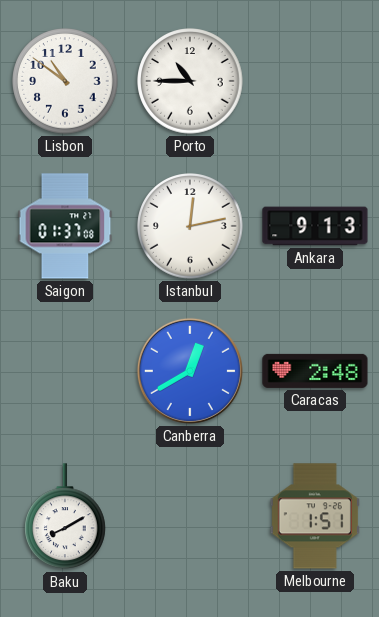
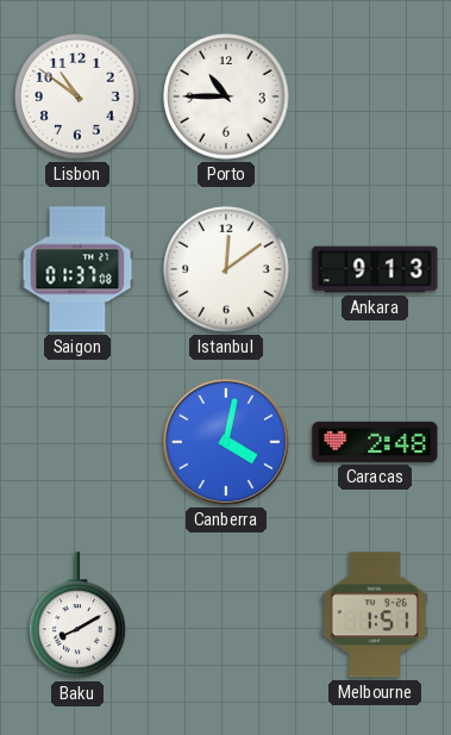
Istanbul: 12:13 -> 12:09
Canberra: 12:40 -> 4:02
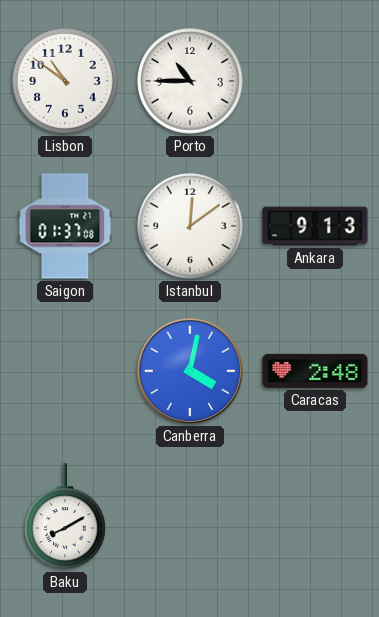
Melbourne: 1:51 -> none
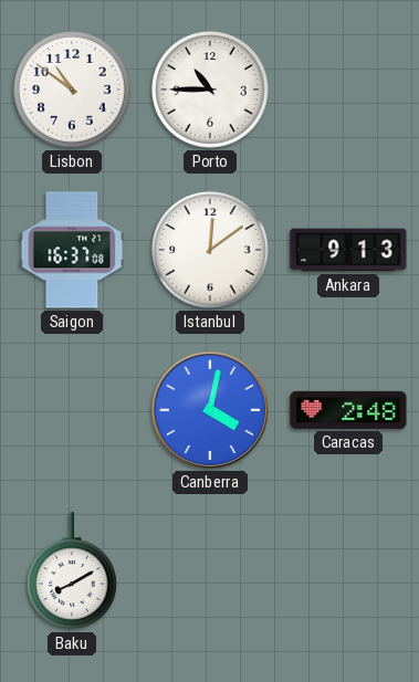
Saigon: 01:37 -> 16:37
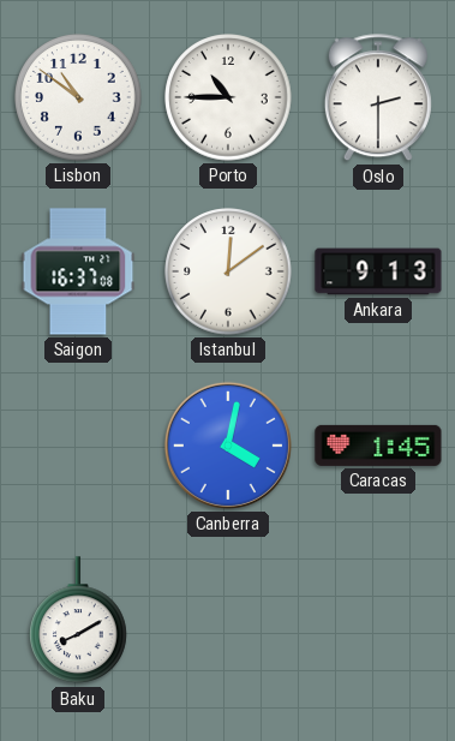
Oslo: none -> 2:30
Caracas: 2:48 -> 1:45
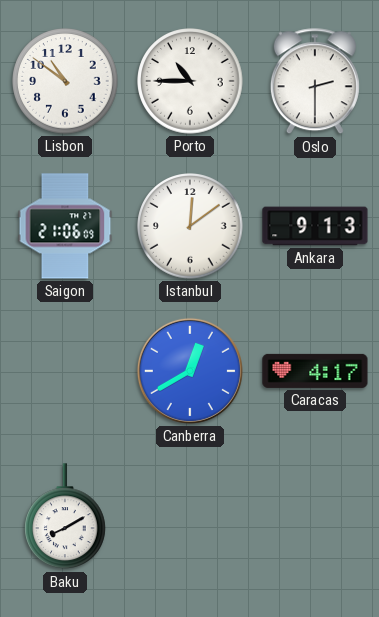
Saigon: 16:37 -> 21:06
Canberra: 4:02 -> 12:40
Caracas: 1:45 -> 4:17
